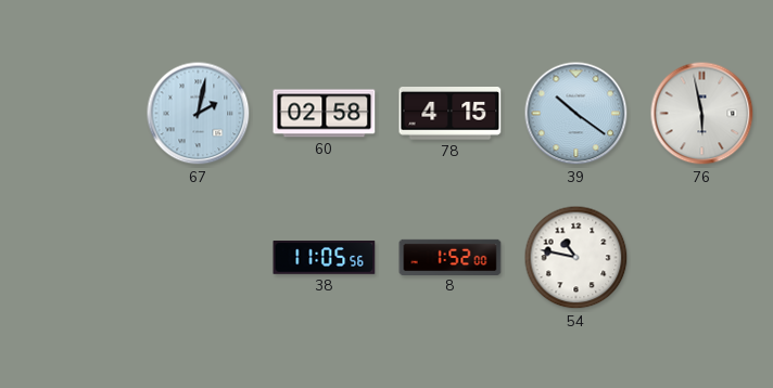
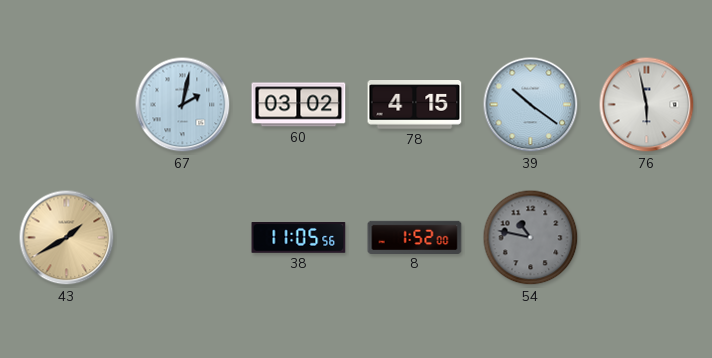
60: 02:58 -> 03:02
43: none -> 1:40
54 dial: white -> grey
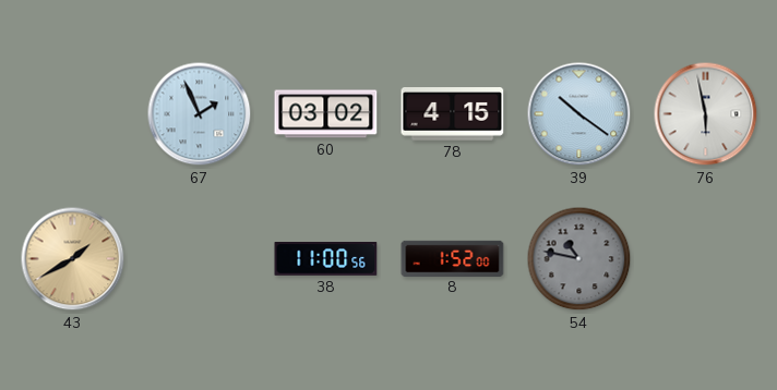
67: 2:02 -> 1:56
38: 11:05 -> 11:00
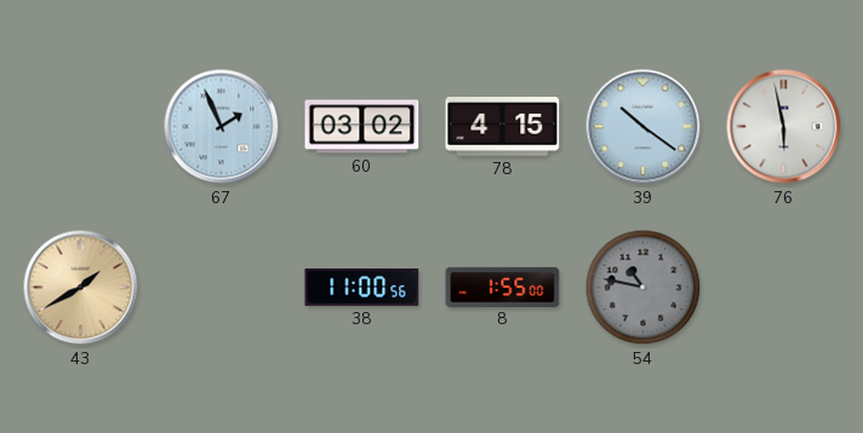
8: 1:52 -> 1:55
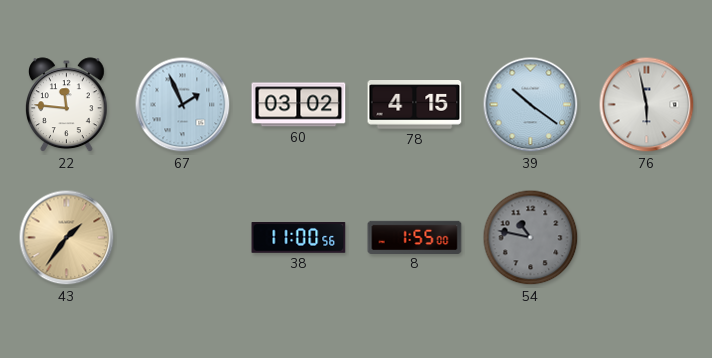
22: none -> 11:46
43: 1:40 -> 1:36
